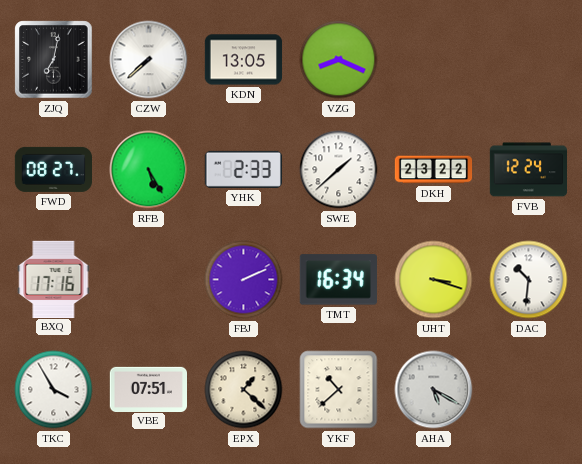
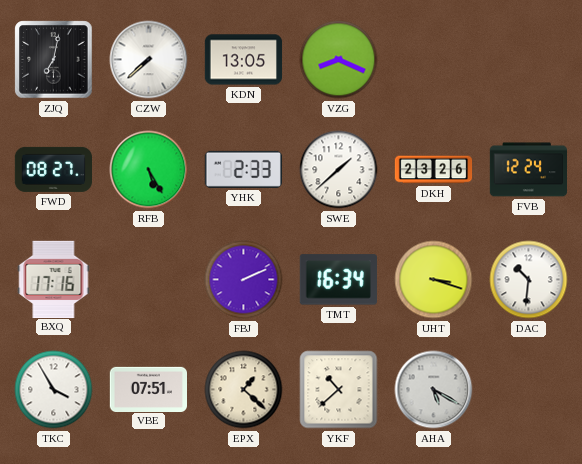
DKH: 23:22 -> 23:26
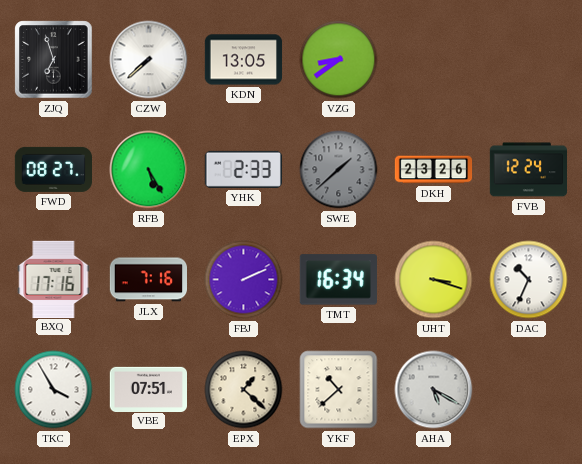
ZJQ: 7:02 -> 6:57
VZG: 8:19 -> 8:39
SWE dial: white -> grey
JLX: none -> 7:16
DAC: 10:31 -> 10:34
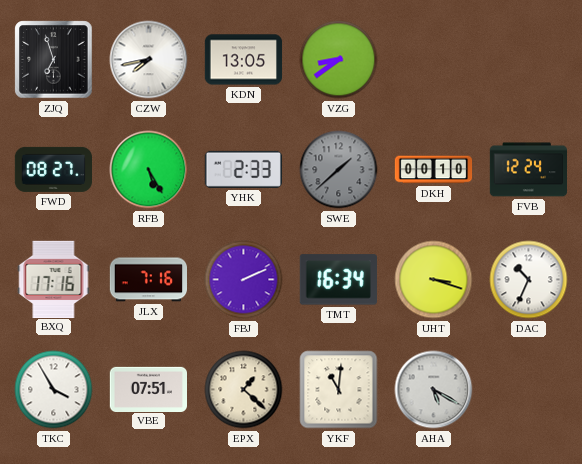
CZW: 7:38 -> 7:43
DKH: 23:26 -> 00:10
YKF: 10:38 -> 11:01
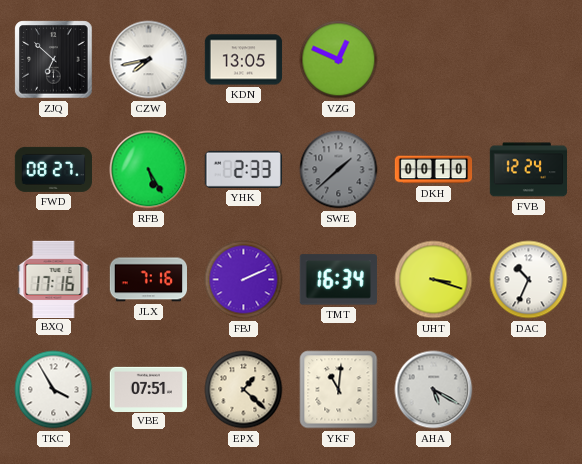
ZJQ: 6:57 -> 6:52
VZG: 8:39 -> 12:49
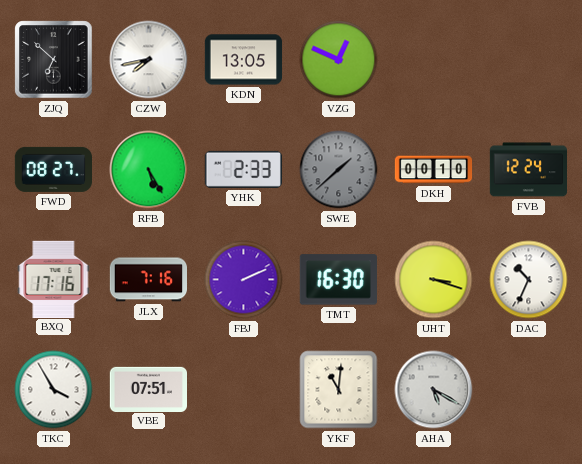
TMT: 16:34 -> 16:30
EPX: 1:22 -> none
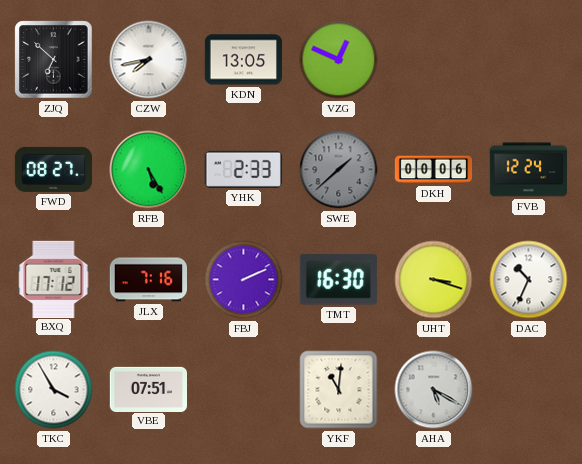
DKH: 00:10 -> 00:06
BXQ: 17:16 -> 17:12
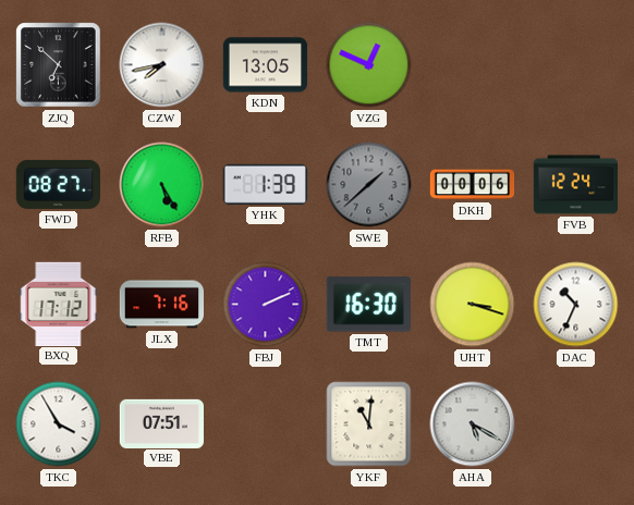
YHK: 2:33 -> 1:39
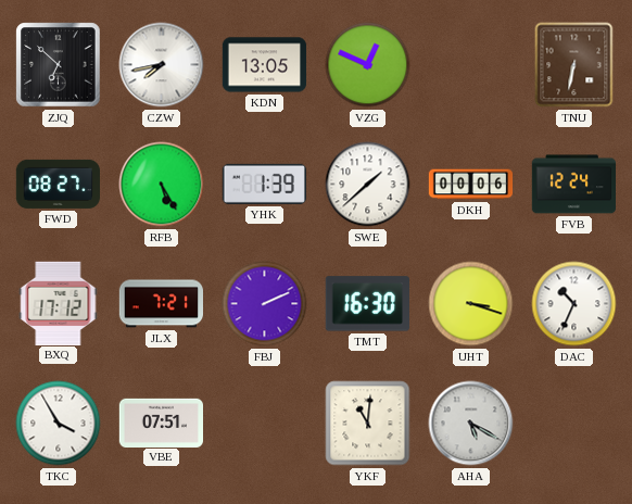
TNU: none -> 6:32
SWE dial: grey -> white
JLX: 7:16 -> 7:21
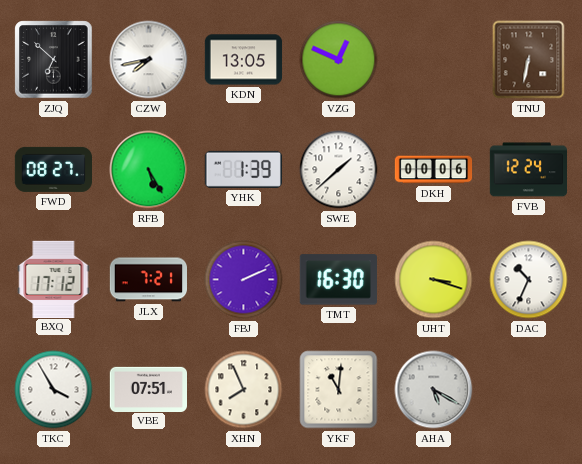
XHN: none -> 7:56
